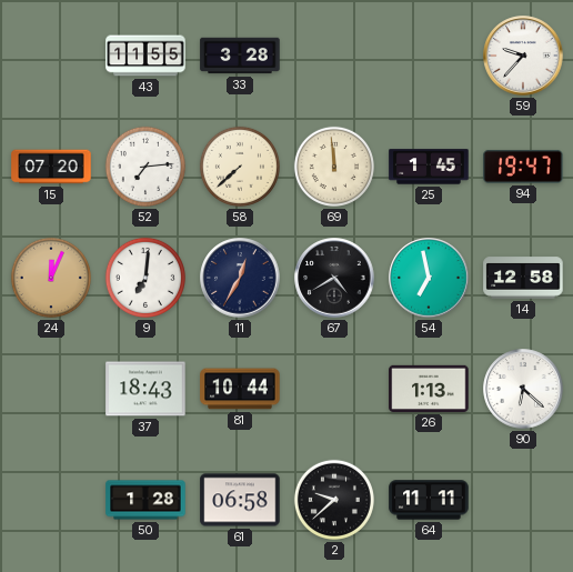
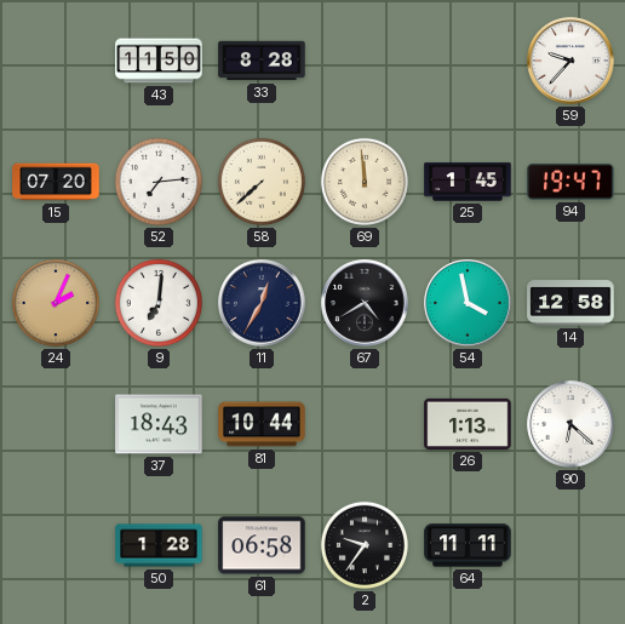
43: 11:55 -> 11:50
33: 3:28 -> 8:28
24: 12:04 -> 2:04
54: 6:58 -> 3:58
2: 9:38 -> 9:36
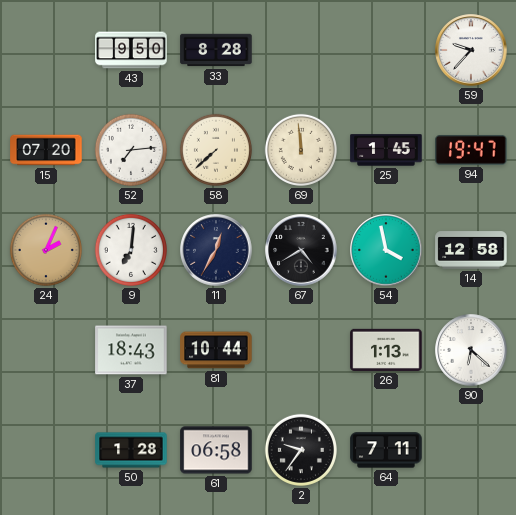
43: 11:50 -> 9:50
64: 11:11 -> 7:11
